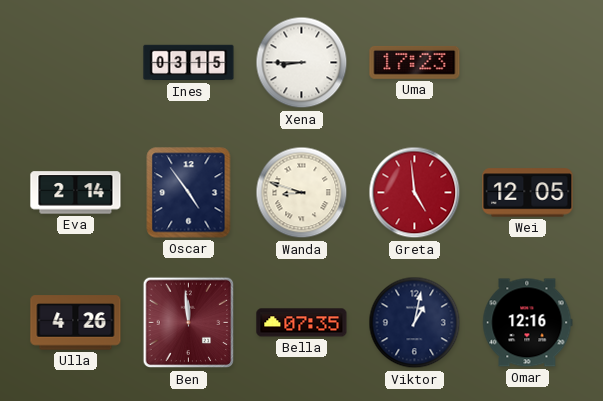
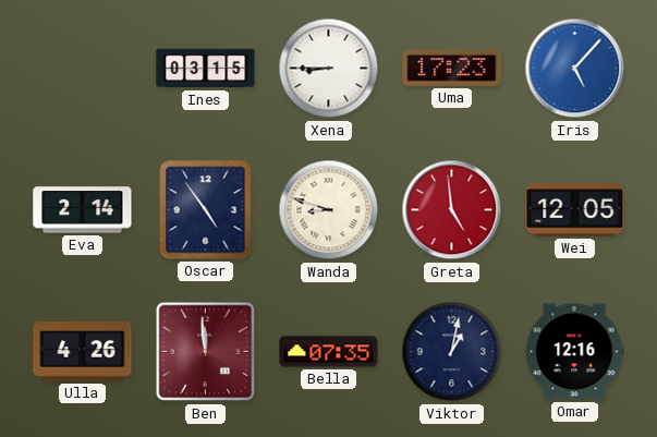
Iris: none -> 5:07
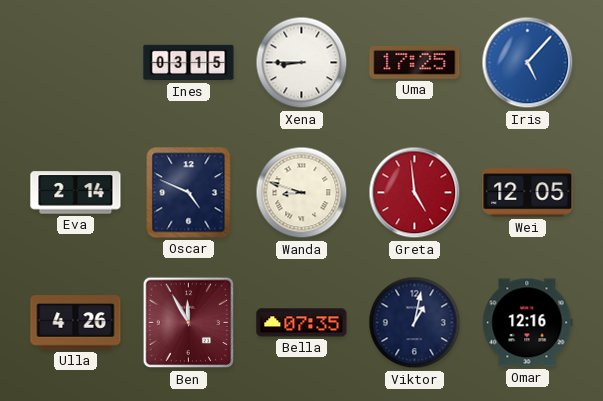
Uma: 17:23 -> 17:25
Oscar: 4:54 -> 4:49
Ben: 11:59 -> 11:55
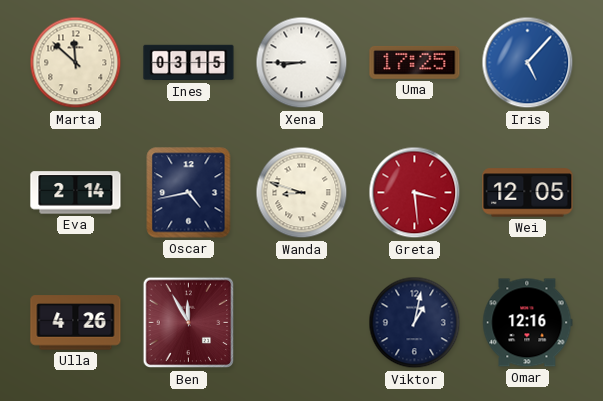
Marta: none -> 11:52
Oscar: 4:49 -> 4:43
Greta: 4:59 -> 3:29
Bella: 07:35 -> none
